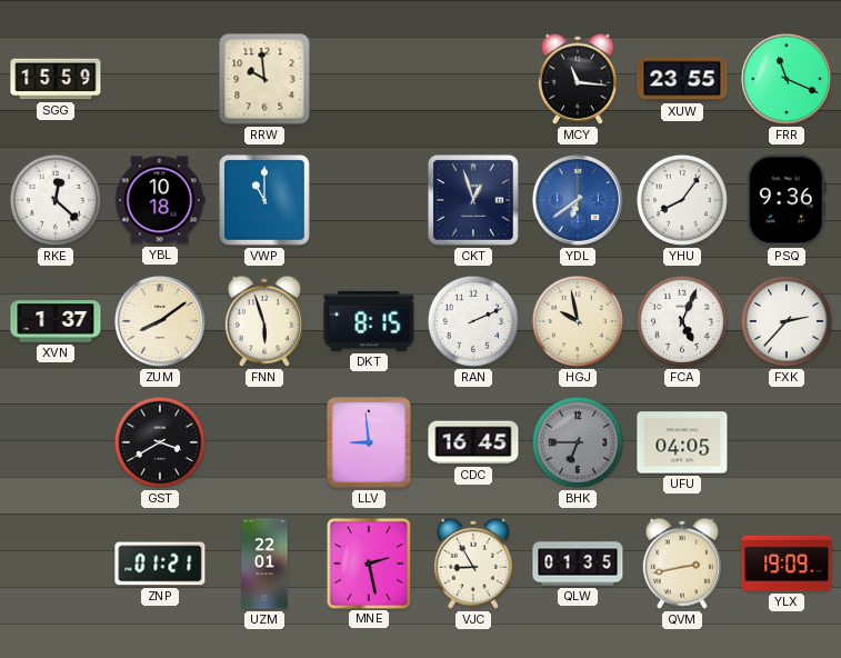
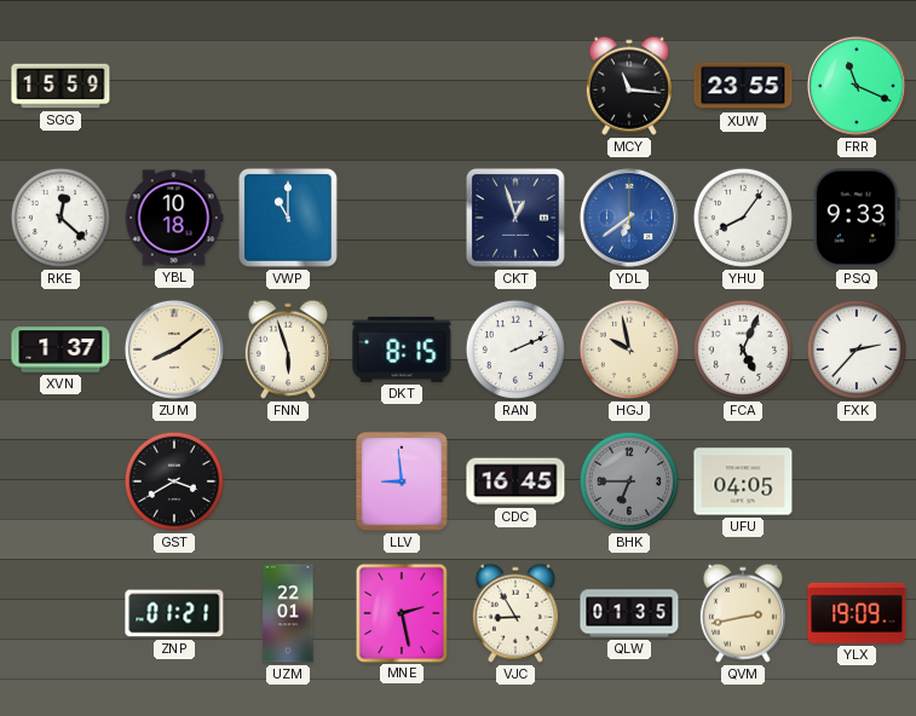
RRW: 9:59 -> none
PSQ: 9:36 -> 9:33
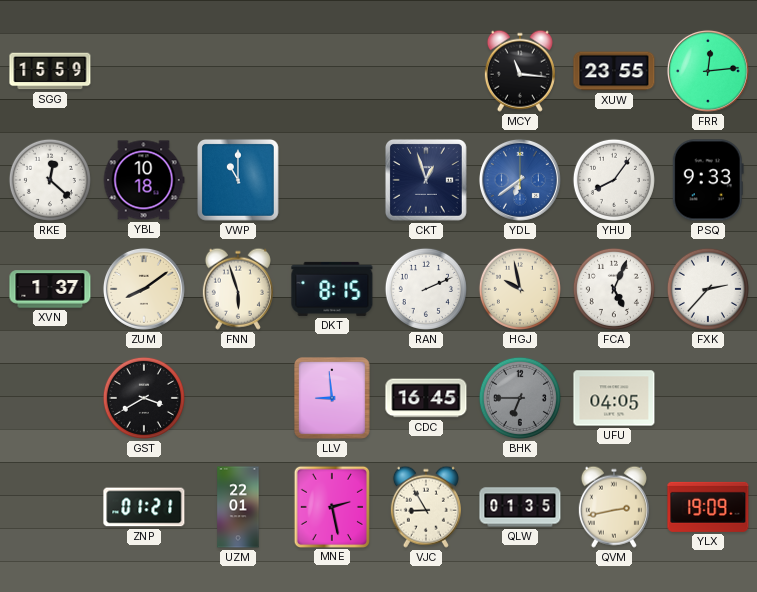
FRR: 11:19 -> 12:14
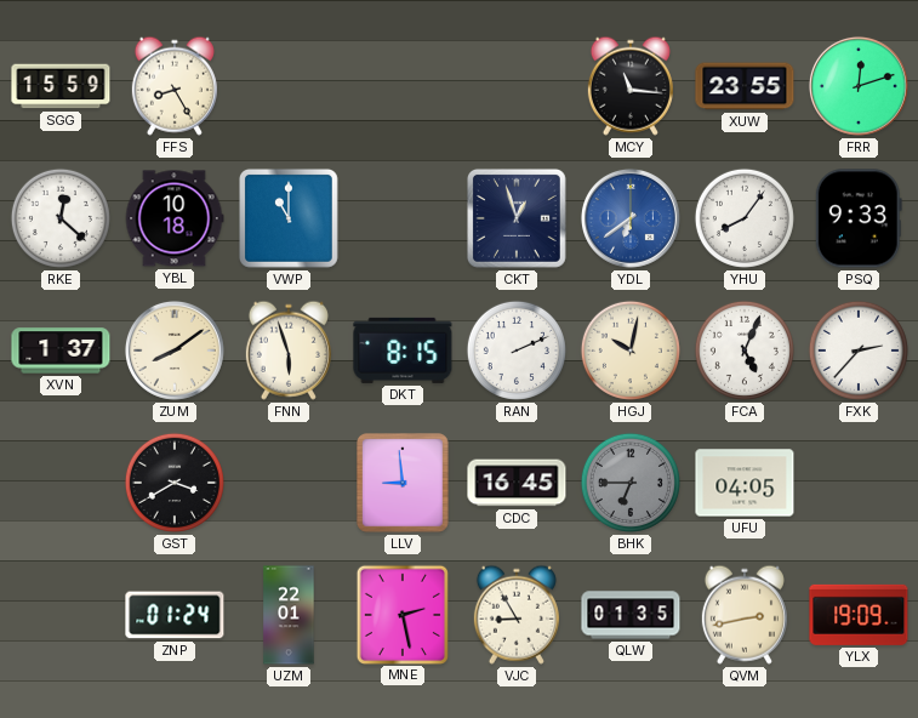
FFS: none -> 8:25
FRR: 12:14 -> 12:12
HGJ: 9:58 -> 10:02
ZNP: 01:21 -> 01:24
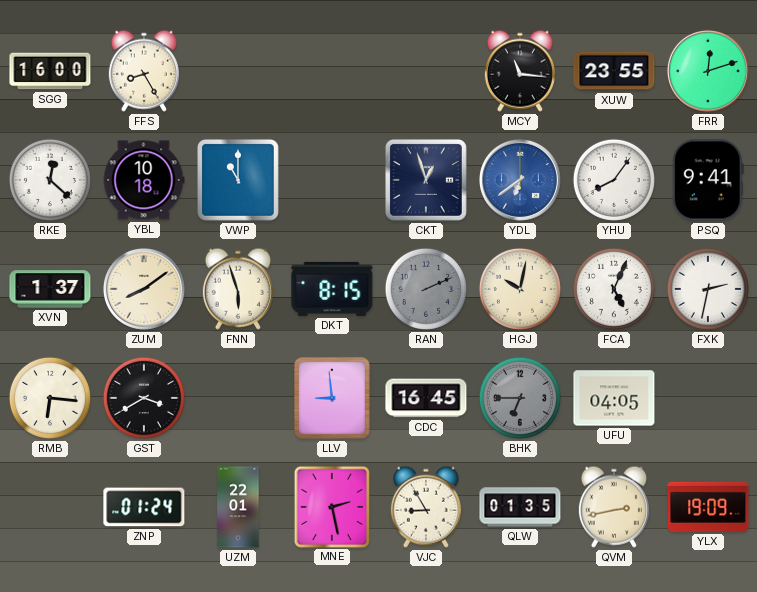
SGG: 15:59 -> 16:00
PSQ: 9:33 -> 9:41
RAN dial: white -> grey
FXK: 2:37 -> 2:32
RMB: none -> 6:16
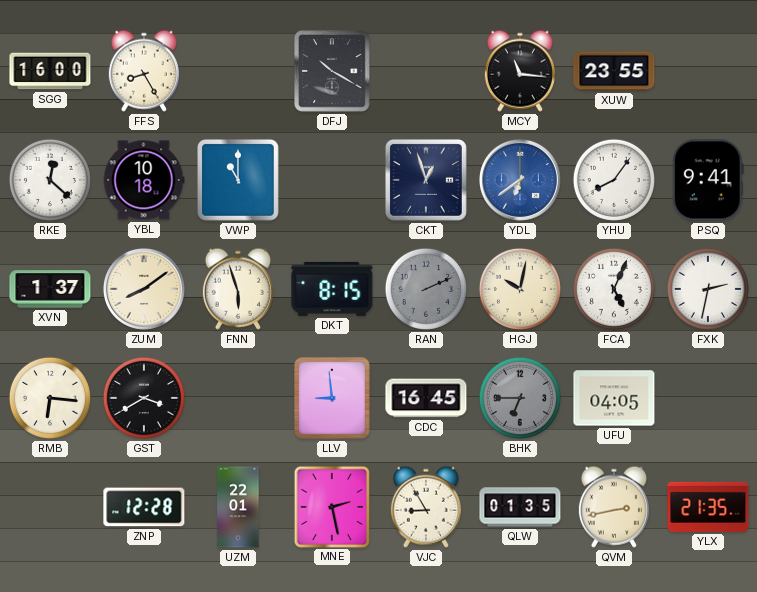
DFJ: none -> 10:20
FRR: 12:12 -> none
ZNP: 01:24 -> 12:28
YLX: 19:09 -> 21:35
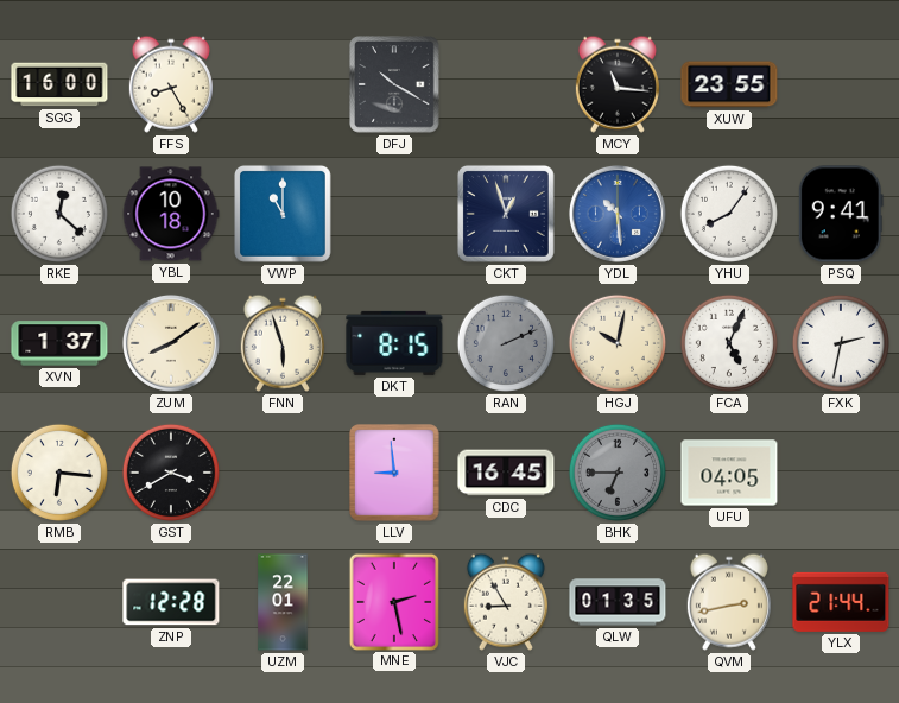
YDL: 6:39 -> 10:29
YLX: 21:35 -> 21:44
